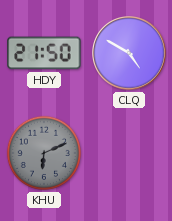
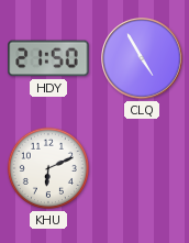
CLQ: 4:50 -> 4:55
KHU dial: grey -> white
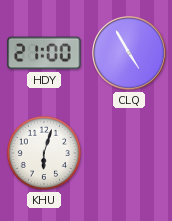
HDY: 21:50 -> 21:00
KHU: 6:11 -> 6:03
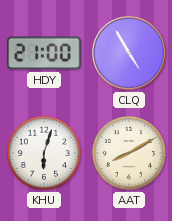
AAT: none -> 8:10
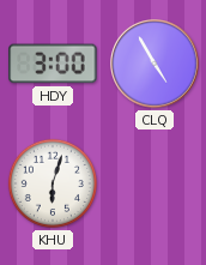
HDY: 21:00 -> 3:00
AAT: 8:10 -> none
